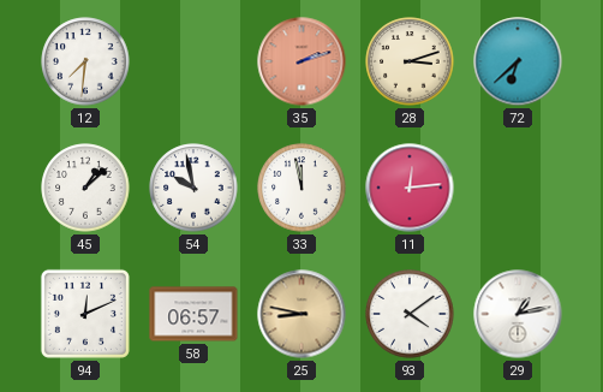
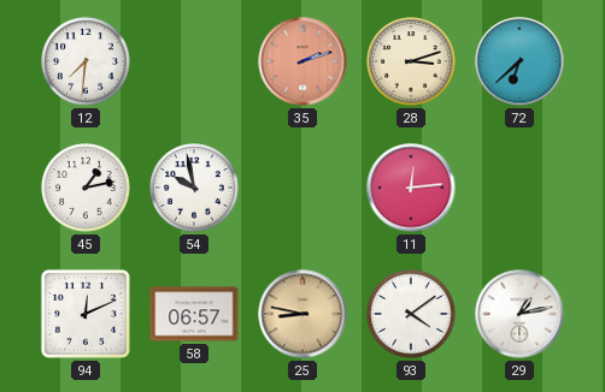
45: 1:08 -> 1:13
33: 11:58 -> none
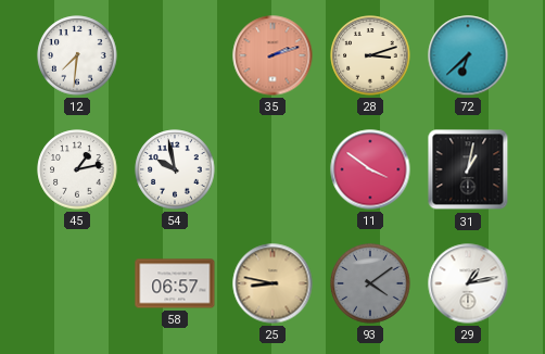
11: 12:14 -> 3:51
31: none -> 1:02
94: 12:11 -> none
93 dial: white -> grey
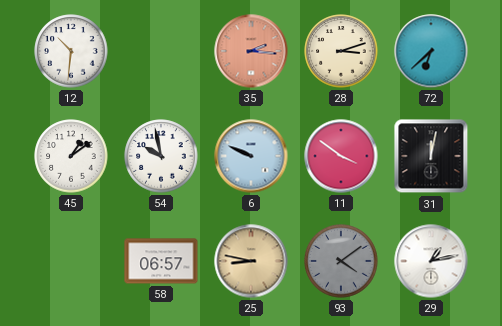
12: 7:31 -> 10:31
35: 2:12 -> 2:16
45: 1:13 -> 1:09
6: none -> 9:49
31: 1:02 -> 12:02
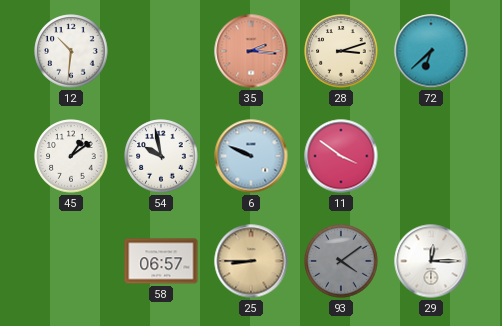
31: 12:02 -> none
25: 8:47 -> 8:45
29: 1:13 -> 12:15
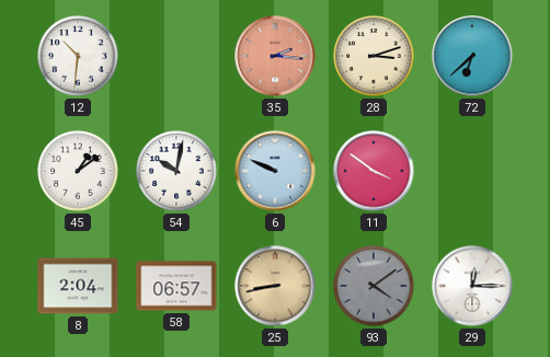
54: 9:58 -> 10:02
8: none -> 2:04
25: 8:45 -> 8:43
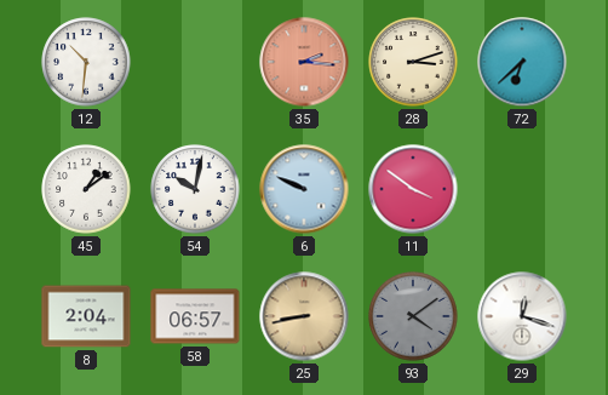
29: 12:15 -> 12:18
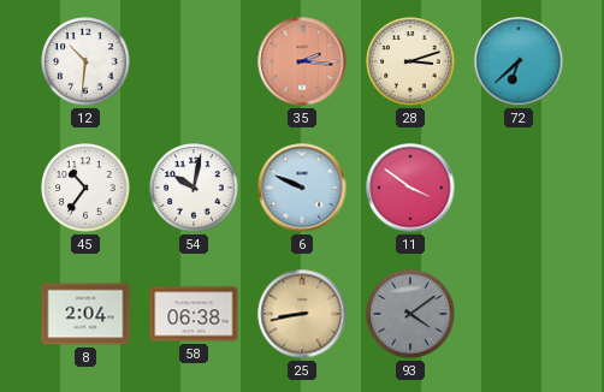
45: 1:09 -> 10:36
58: 06:57 -> 06:38
29: 12:18 -> none
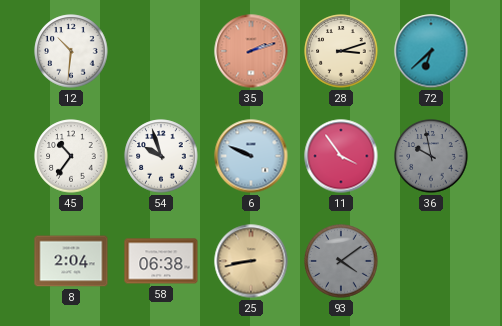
35: 2:16 -> 2:12
54: 10:02 -> 9:57
11: 3:51 -> 3:54
36: none -> 9:58
